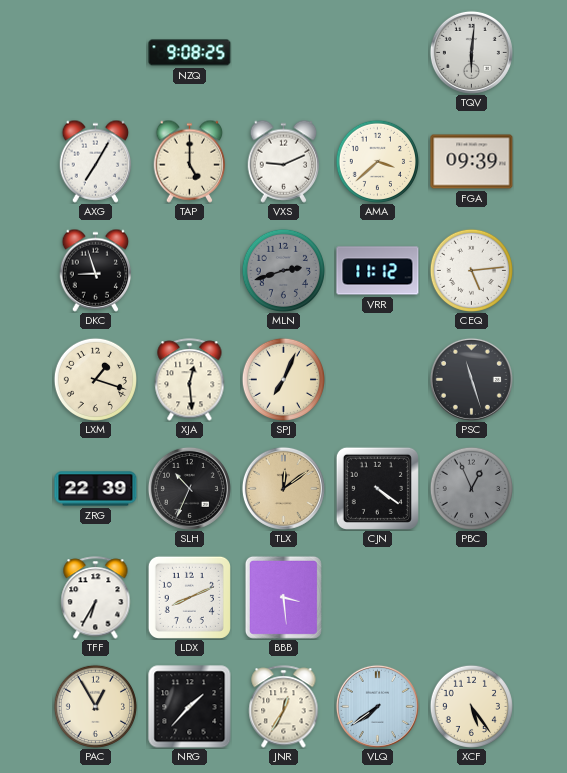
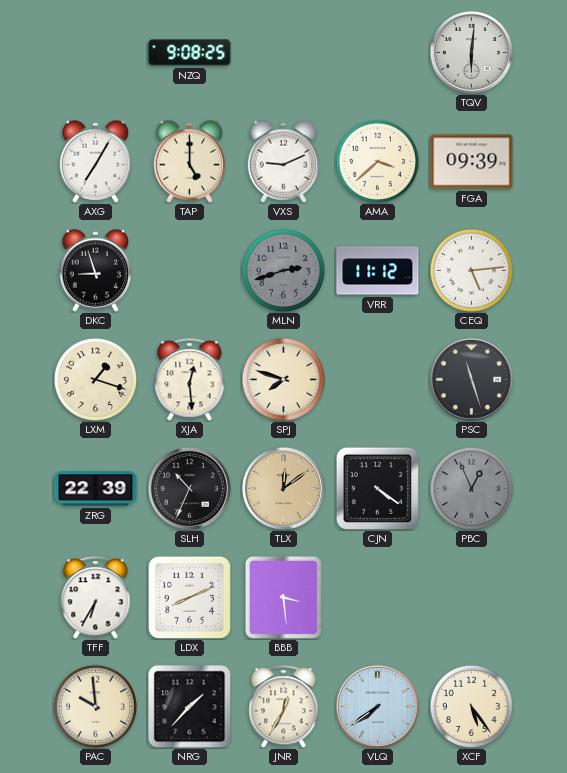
SPJ: 7:04 -> 7:48
PAC: 12:55 -> 9:59
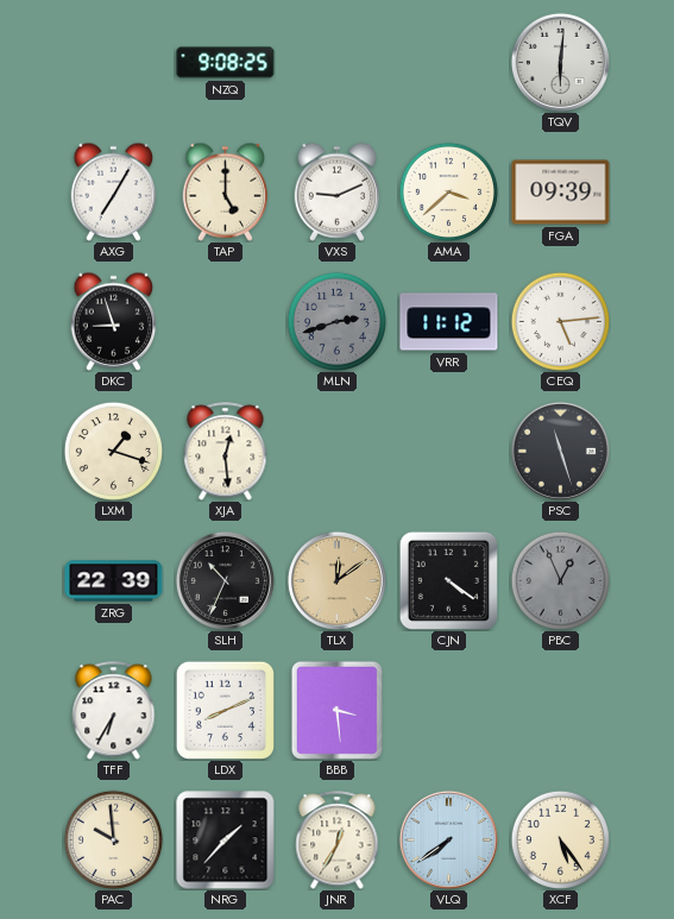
SPJ: 7:48 -> none
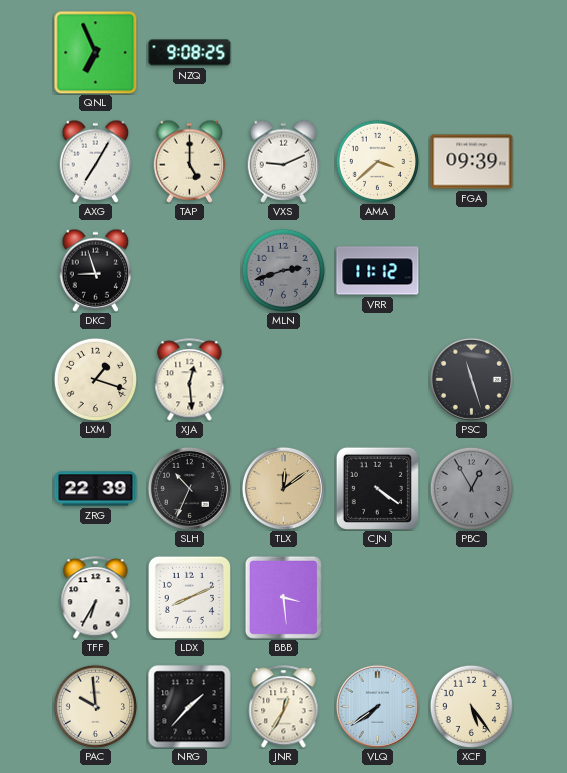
QNL: none -> 6:56
TQV: 6:01 -> none
CEQ: 5:14 -> none
PBC: 12:56 -> 12:55
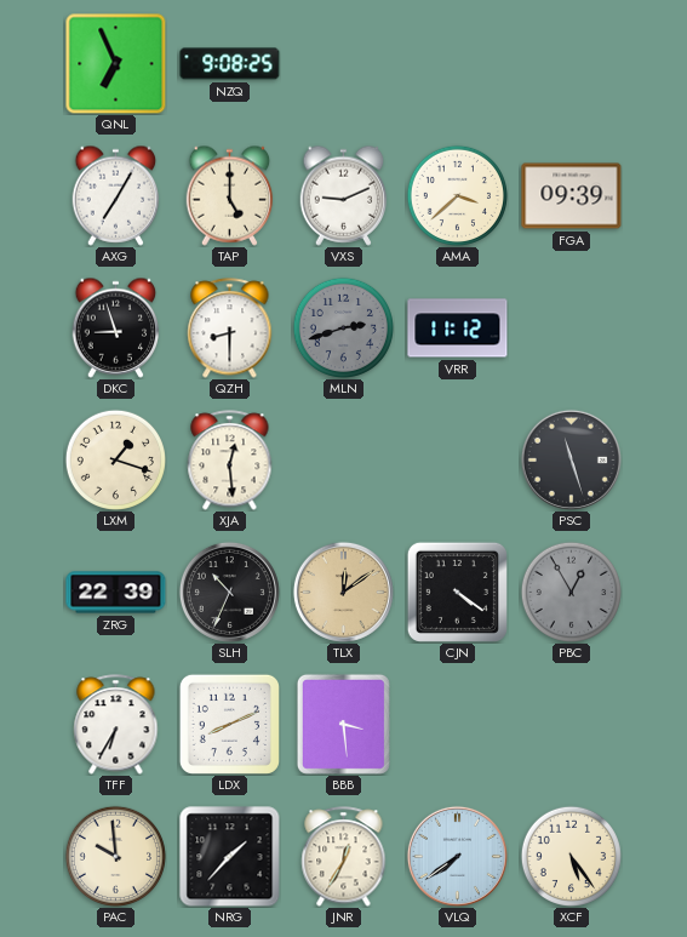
QZH: none -> 8:30
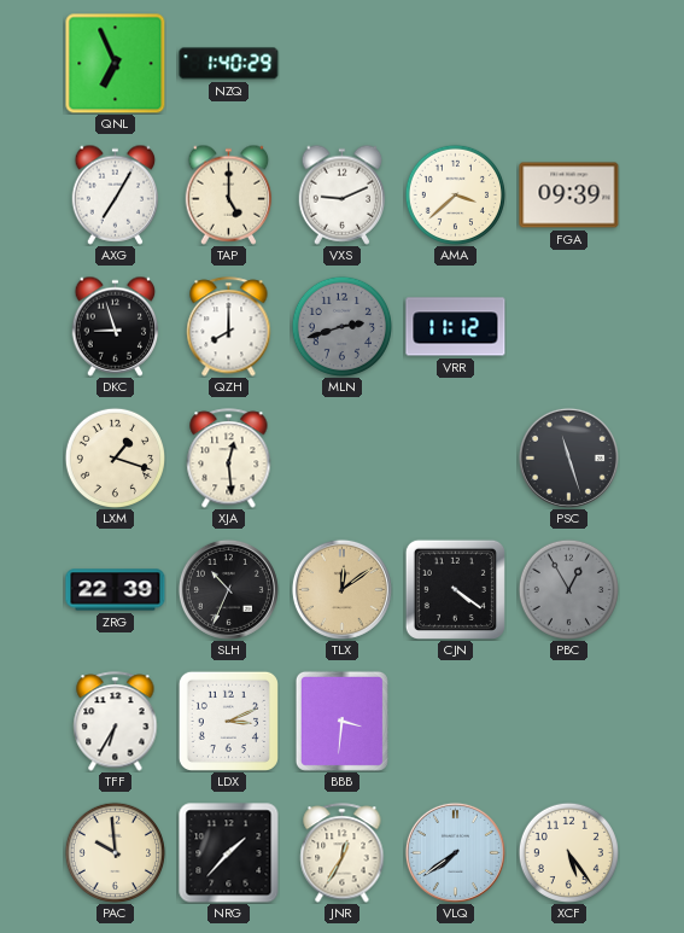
NZQ: 9:08 -> 1:40
QZH: 8:30 -> 8:00
LDX: 8:11 -> 3:11
BBB: 3:29 -> 3:31
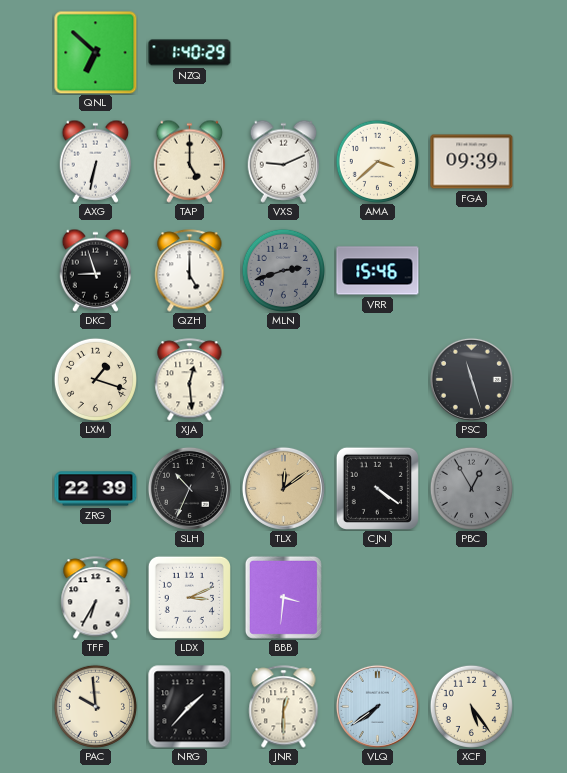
QNL: 6:56 -> 6:52
AXG: 7:05 -> 6:32
QZH: 8:00 -> 5:00
VRR: 11:12 -> 15:46
JNR: 12:35 -> 12:30
